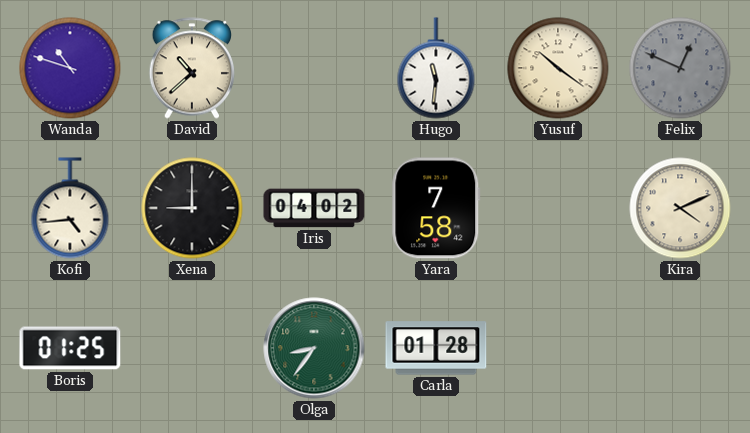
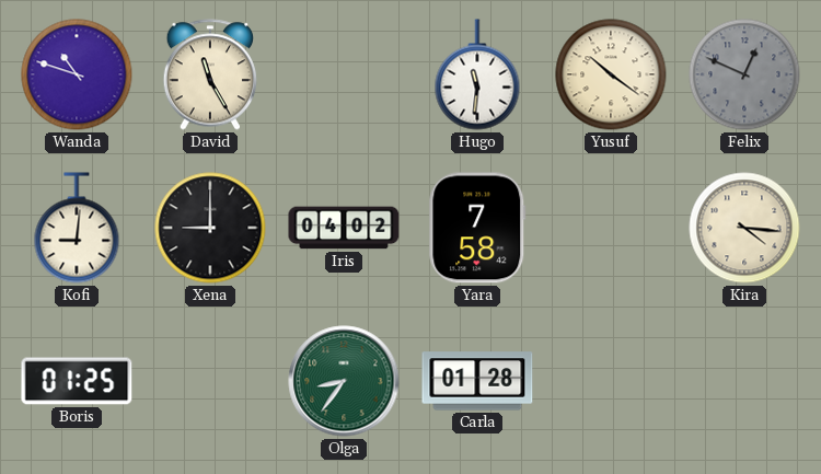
David: 10:38 -> 11:25
Kofi: 4:44 -> 9:01
Kira: 4:11 -> 4:16
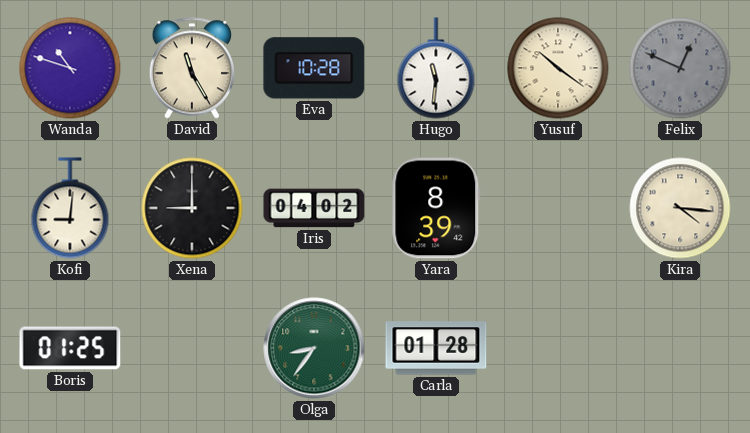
Eva: none -> 10:28
Yara: 7:58 -> 8:39
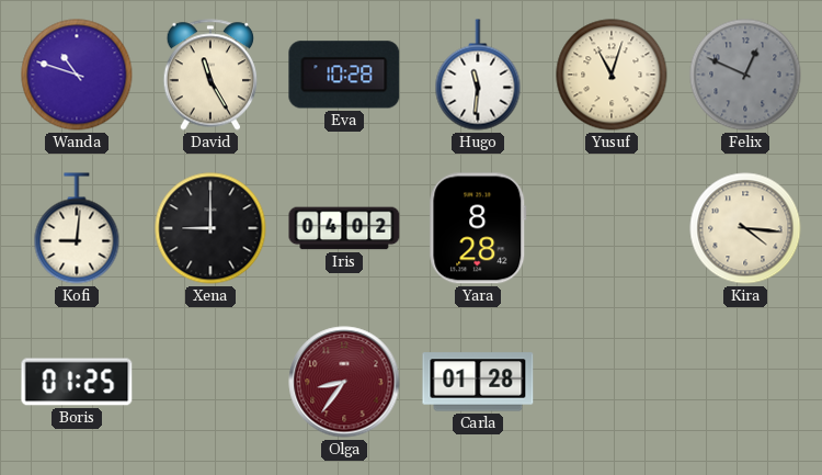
Yusuf: 10:21 -> 11:03
Yara: 8:39 -> 8:28
Olga dial: green -> burgundy
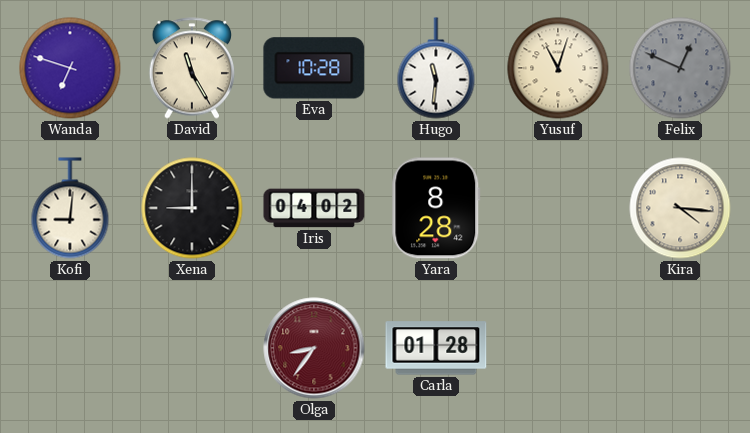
Wanda: 10:48 -> 6:48
Boris: 01:25 -> none
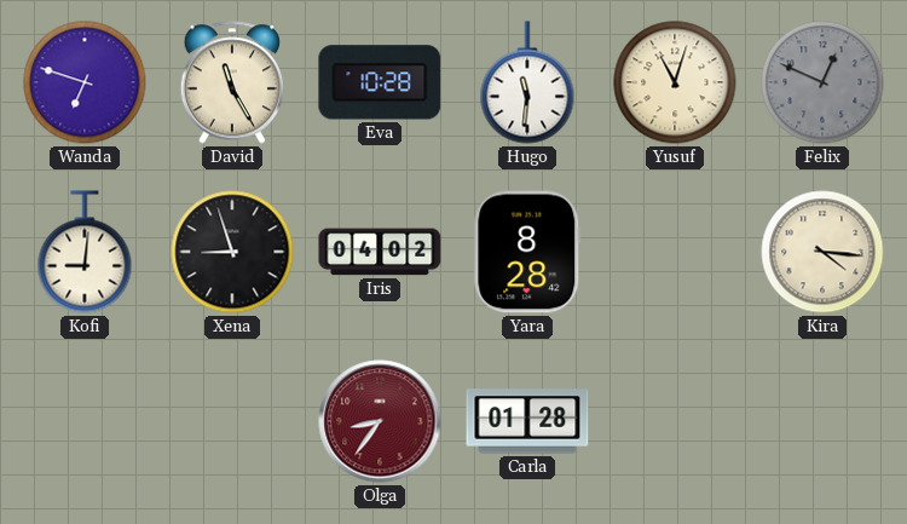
Xena: 9:00 -> 8:57
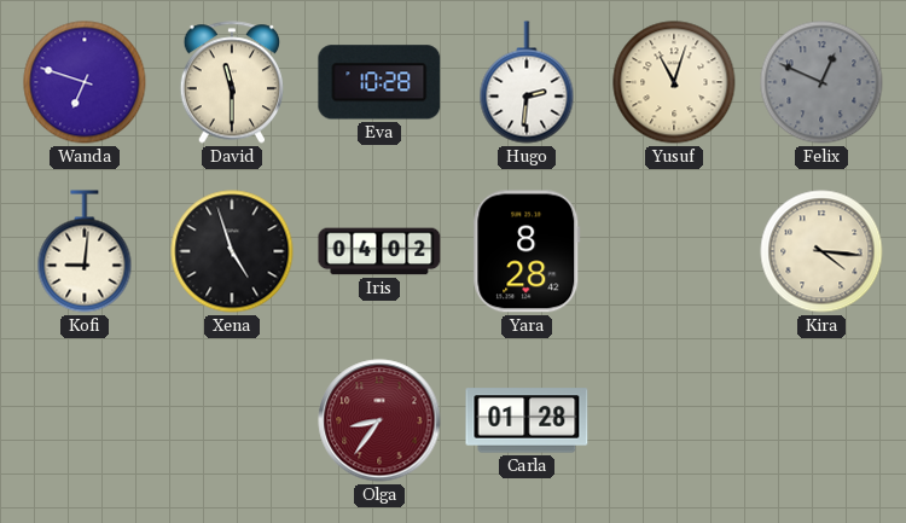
David: 11:25 -> 11:30
Hugo: 11:31 -> 2:31
Xena: 8:57 -> 4:57
